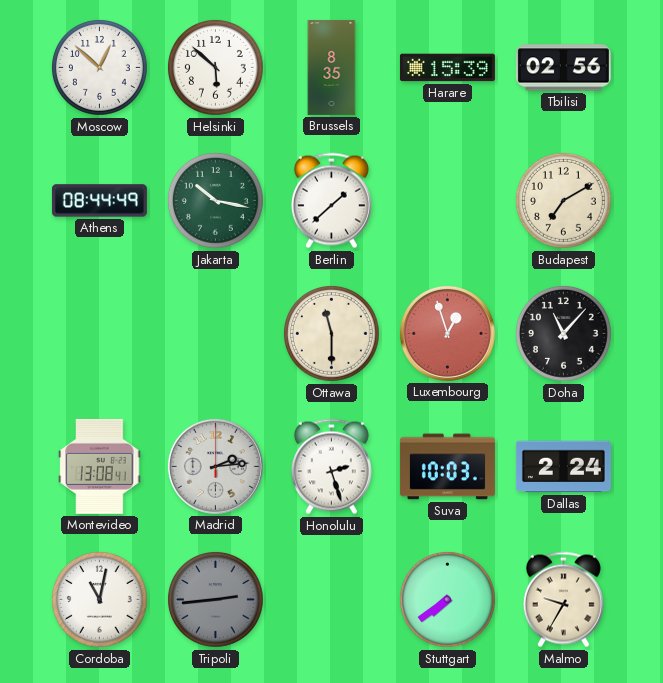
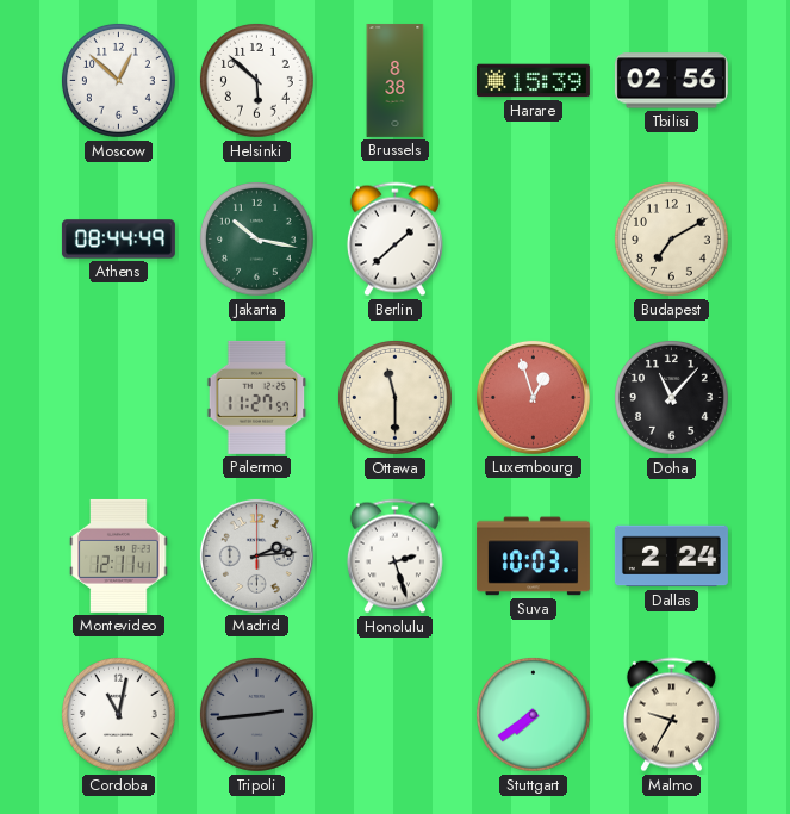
Brussels: 8:35 -> 8:38
Palermo: none -> 11:27
Montevideo: 13:08 -> 12:11
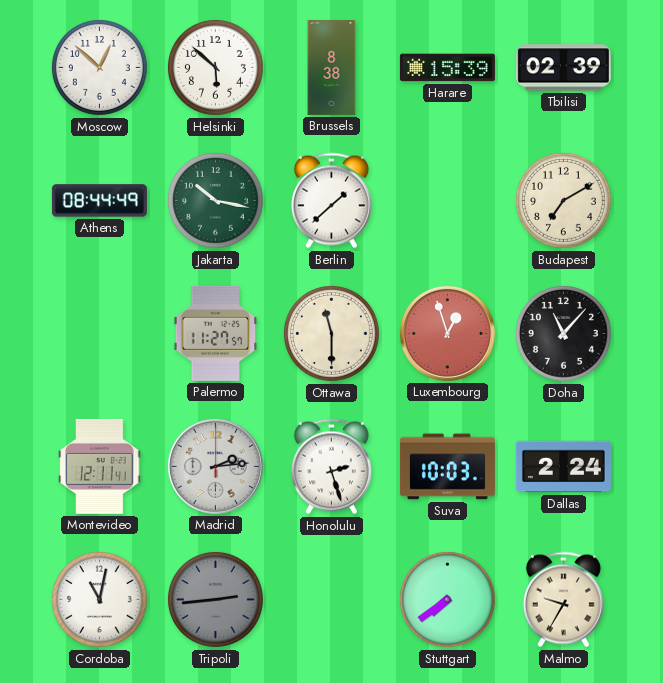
Tbilisi: 02:56 -> 02:39
